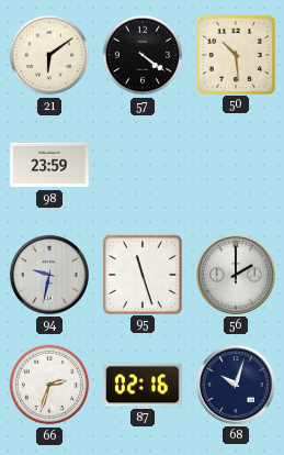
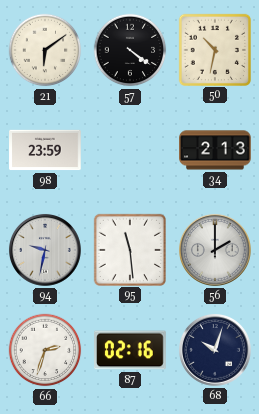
50: 10:29 -> 10:32
34: none -> 2:13
95: 11:27 -> 11:29
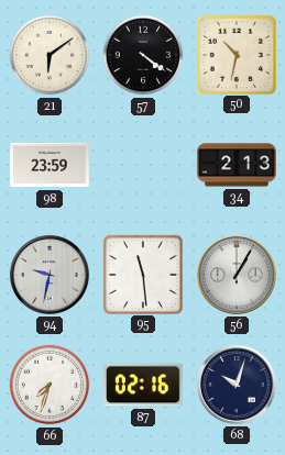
56: 2:00 -> 1:05
66: 2:33 -> 7:33
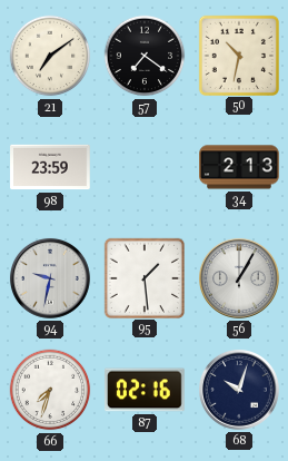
21: 6:09 -> 7:09
57: 4:21 -> 7:21
95: 11:29 -> 1:29
